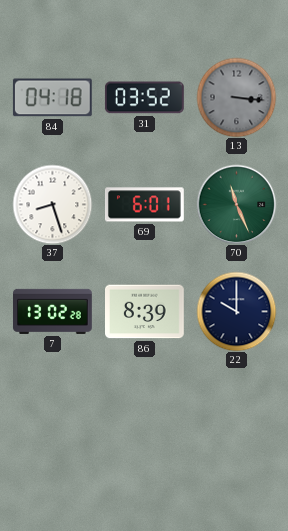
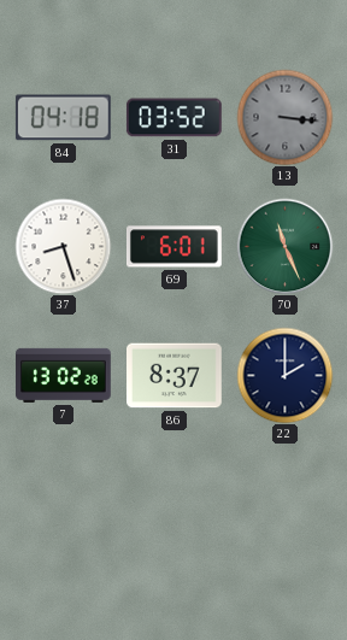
86: 8:39 -> 8:37
22: 10:00 -> 2:00
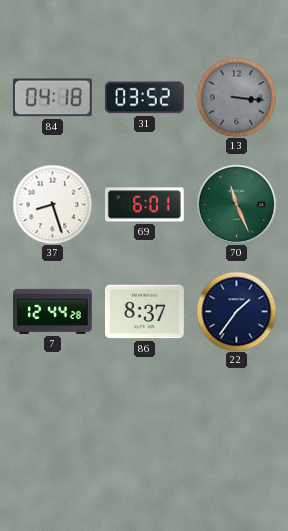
7: 13:02 -> 12:44
22: 2:00 -> 1:36
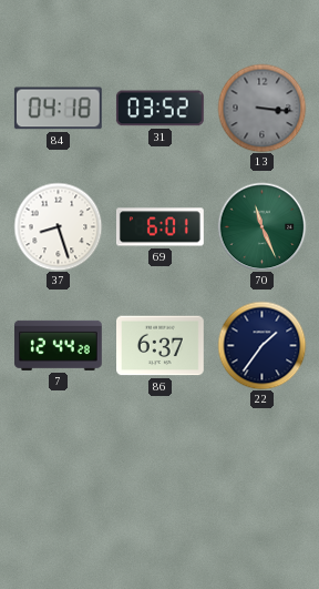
86: 8:37 -> 6:37
